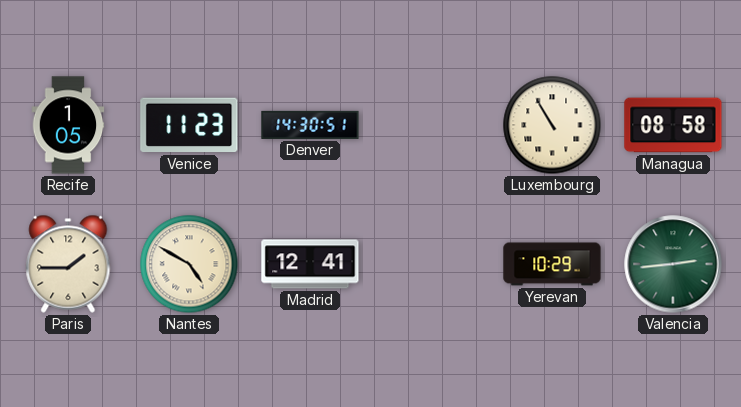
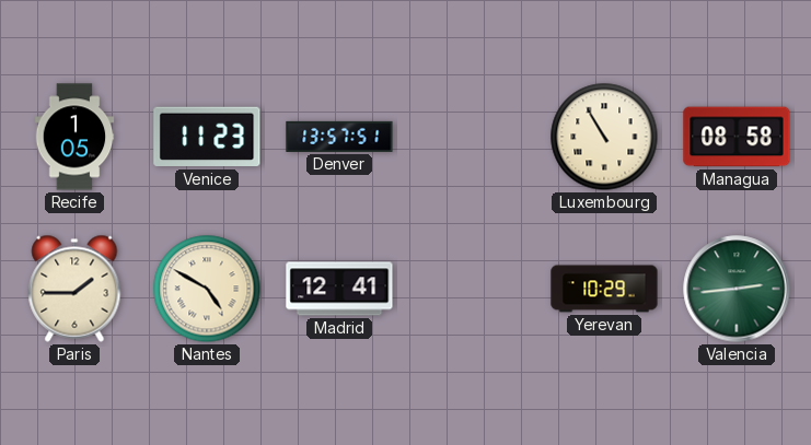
Denver: 14:30 -> 13:57
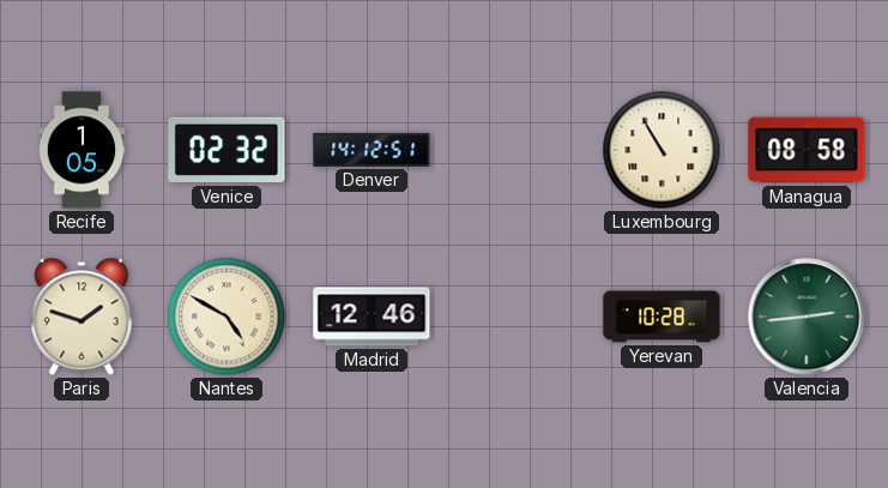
Venice: 11:23 -> 02:32
Denver: 13:57 -> 14:12
Paris: 1:45 -> 1:48
Madrid: 12:41 -> 12:46
Yerevan: 10:29 -> 10:28
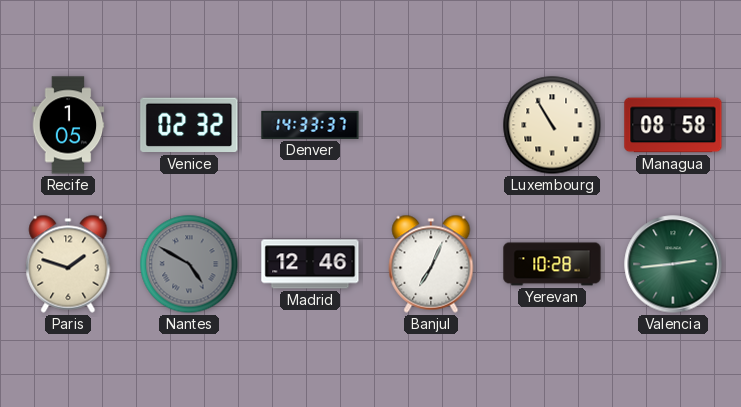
Denver: 14:12 -> 14:33
Nantes dial: cream -> grey
Banjul: none -> 7:04
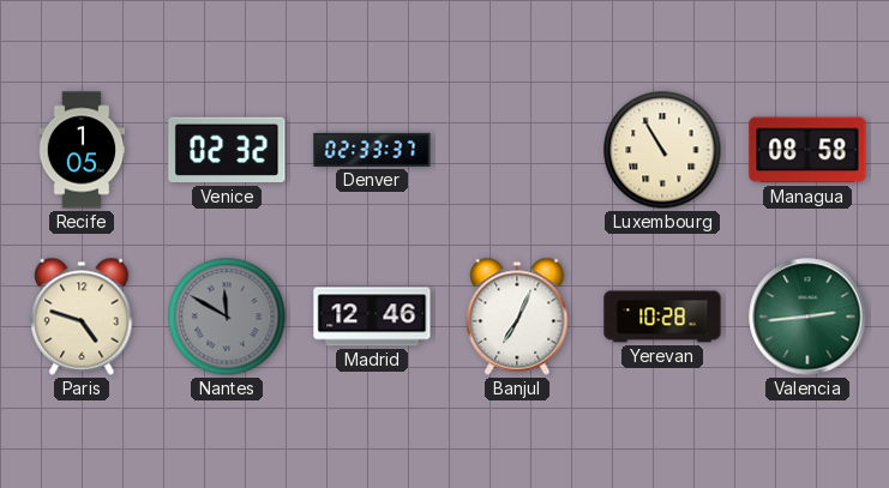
Denver: 14:33 -> 02:33
Paris: 1:48 -> 4:48
Nantes: 4:50 -> 11:50
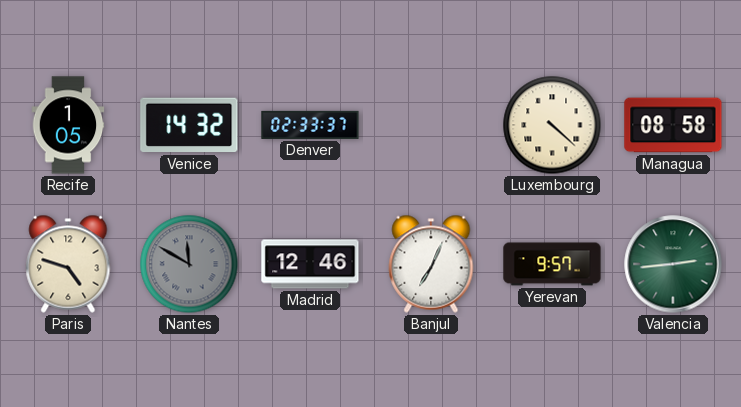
Venice: 02:32 -> 14:32
Luxembourg: 10:55 -> 4:22
Yerevan: 10:28 -> 9:57
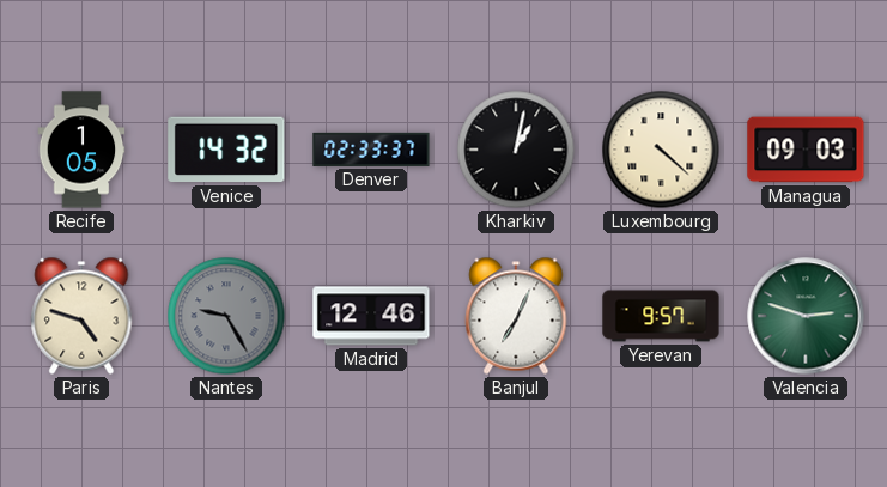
Kharkiv: none -> 1:02
Managua: 08:58 -> 09:03
Nantes: 11:50 -> 9:25
Valencia: 2:44 -> 2:48
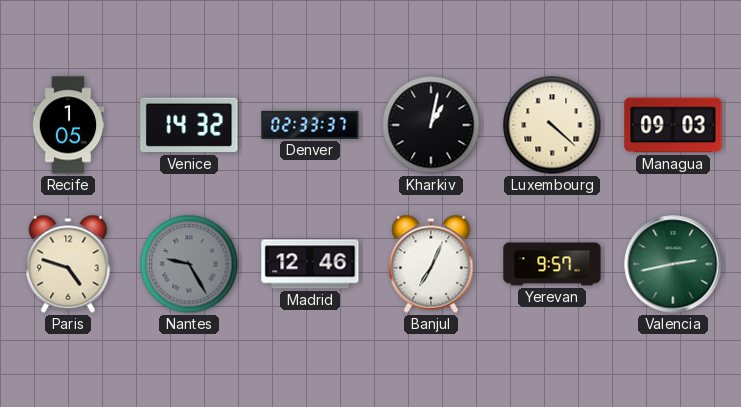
Valencia: 2:48 -> 2:43
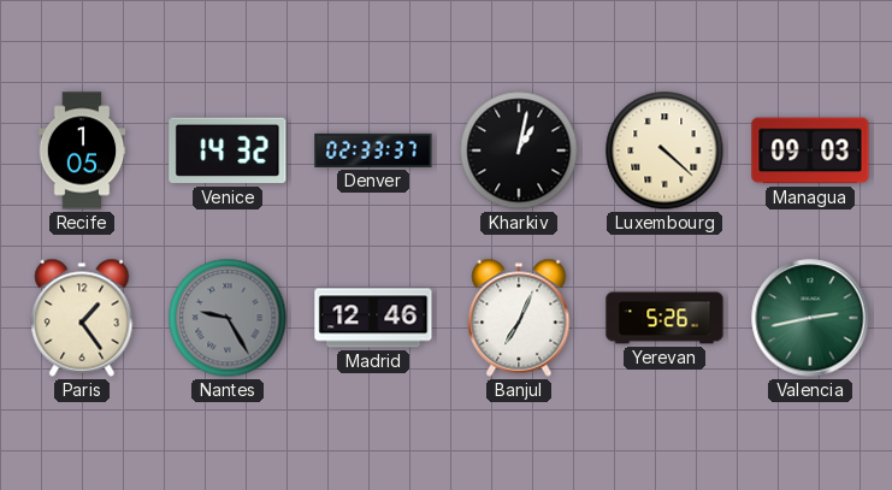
Paris: 4:48 -> 1:24
Yerevan: 9:57 -> 5:26
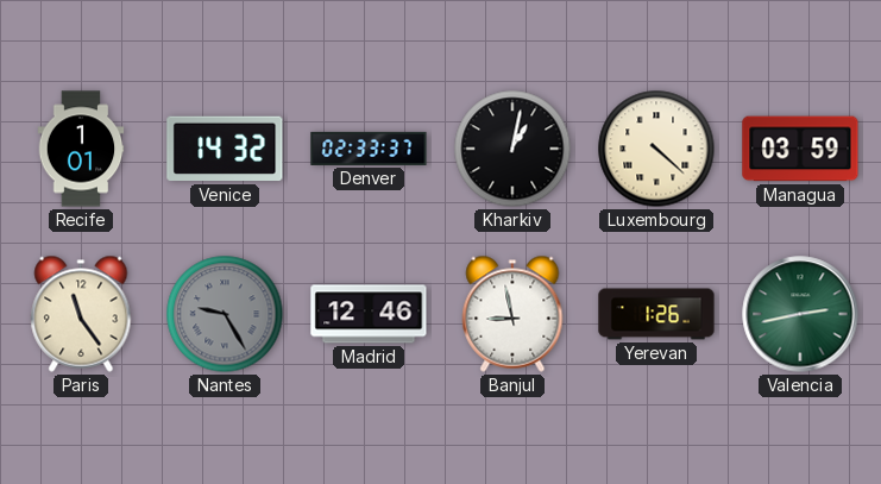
Recife: 1:05 -> 1:01
Managua: 09:03 -> 03:59
Paris: 1:24 -> 11:24
Banjul: 7:04 -> 8:58
Yerevan: 5:26 -> 1:26
